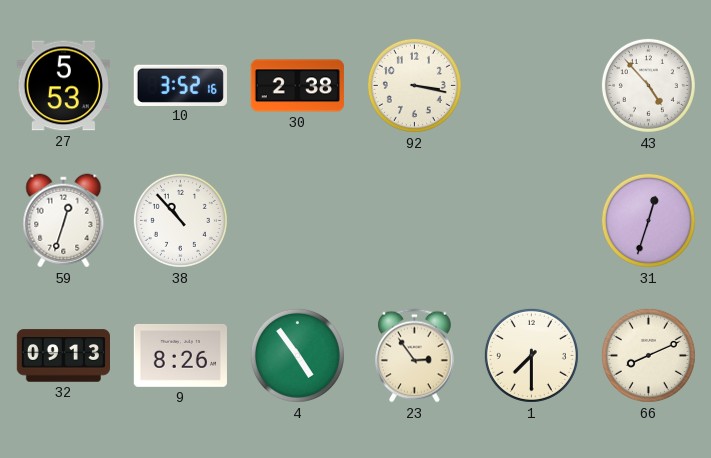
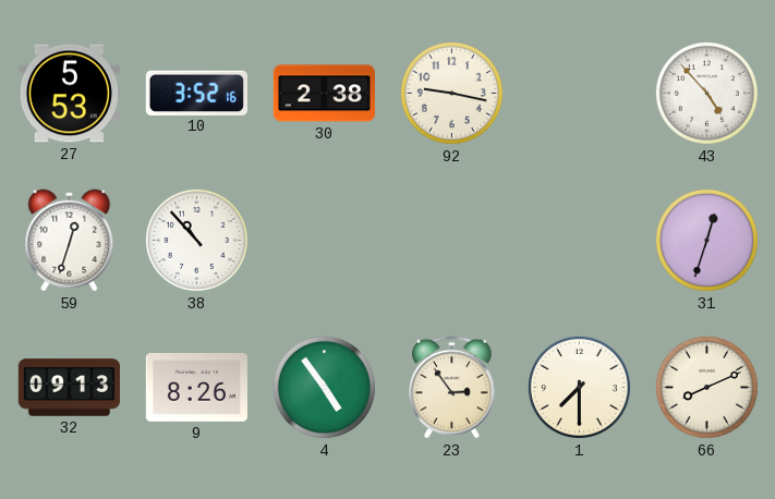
92: 3:17 -> 9:17
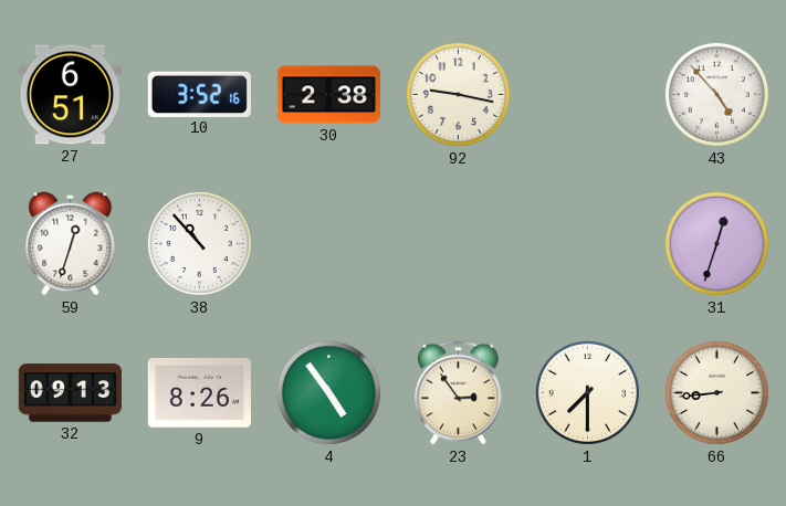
27: 5:53 -> 6:51
66: 8:11 -> 8:44
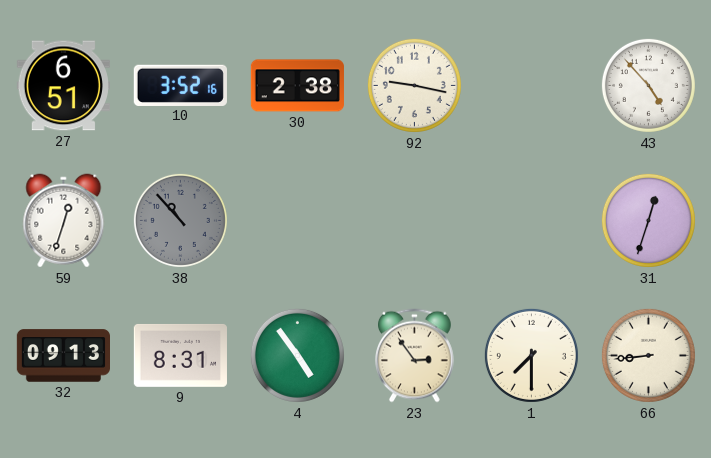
38 dial: white -> grey
9: 8:26 -> 8:31
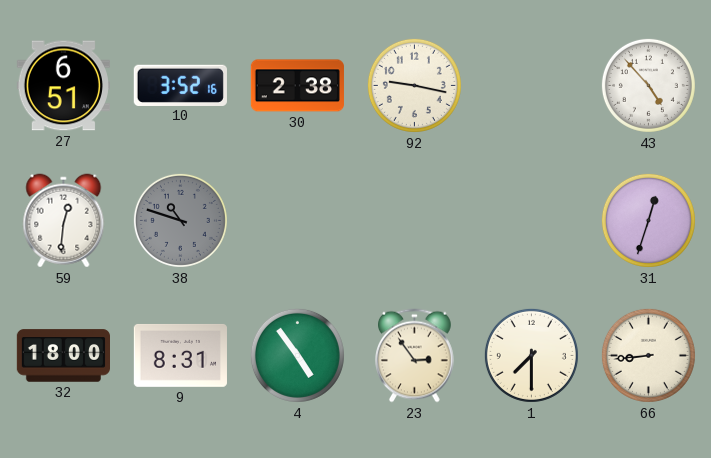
59: 12:33 -> 12:31
38: 10:53 -> 10:48
32: 09:13 -> 18:00
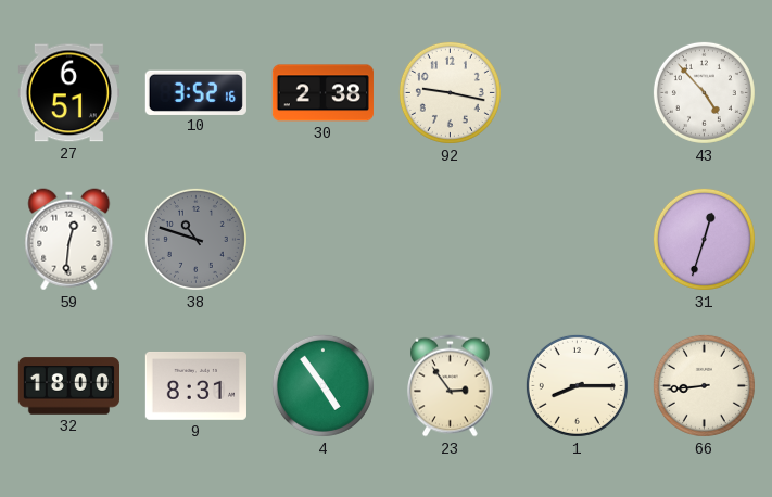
1: 7:30 -> 8:15
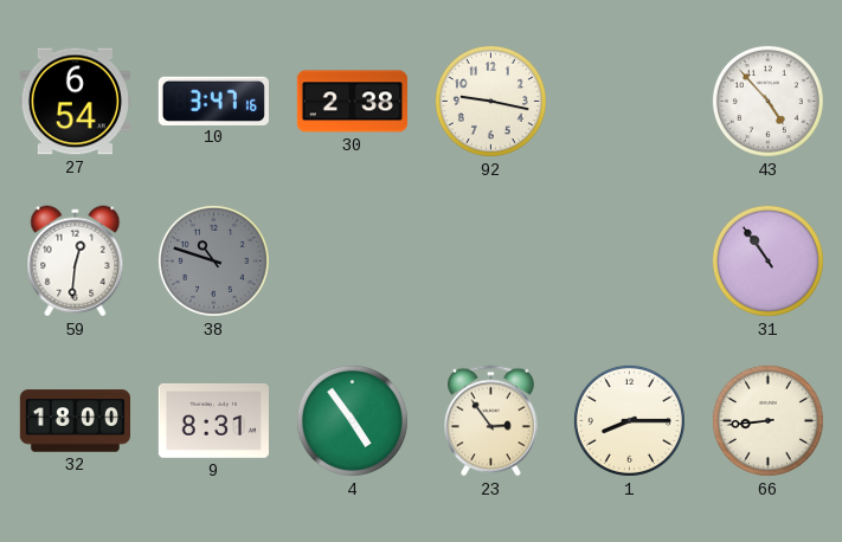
27: 6:51 -> 6:54
10: 3:52 -> 3:47
31: 12:33 -> 10:54
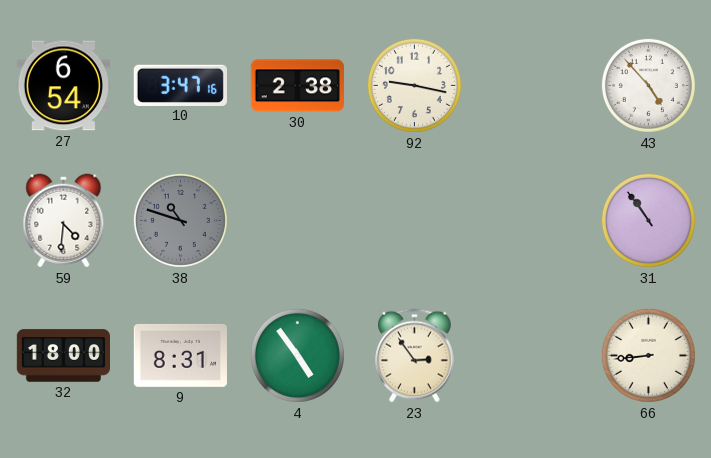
59: 12:31 -> 4:31
1: 8:15 -> none
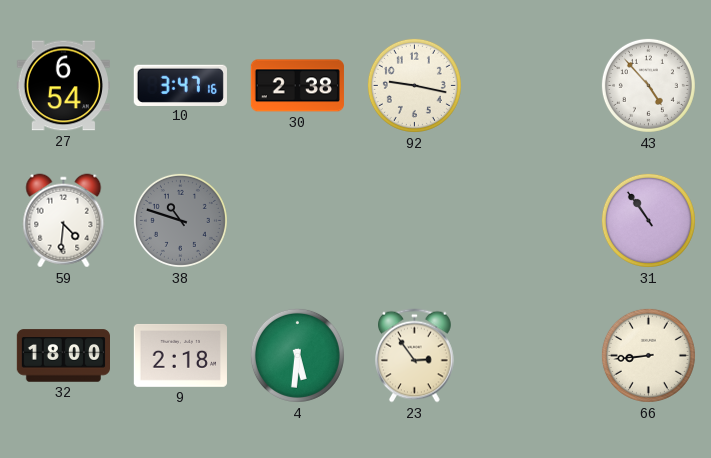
9: 8:31 -> 2:18
4: 4:54 -> 5:31
